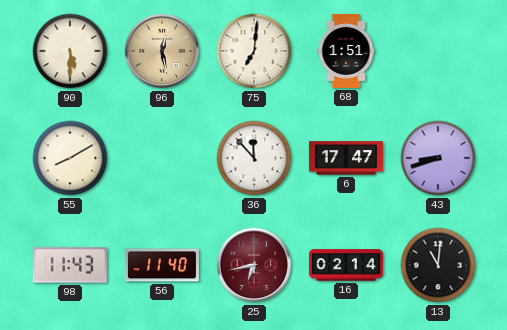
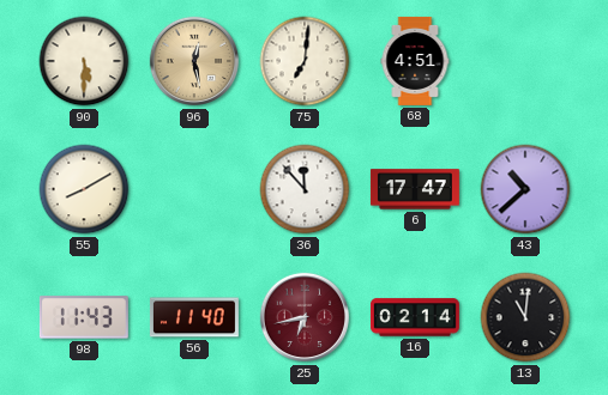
68: 1:51 -> 4:51
43: 8:42 -> 10:38
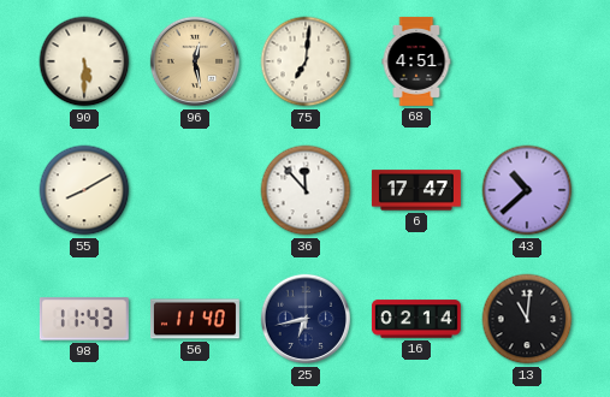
25 dial: burgundy -> navy
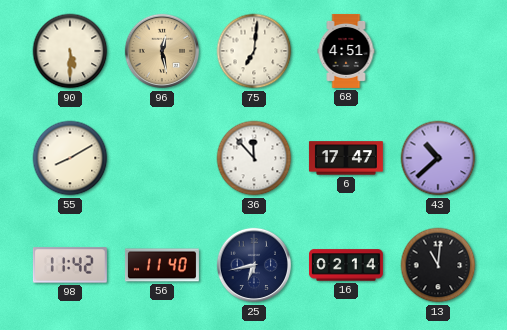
98: 11:43 -> 11:42
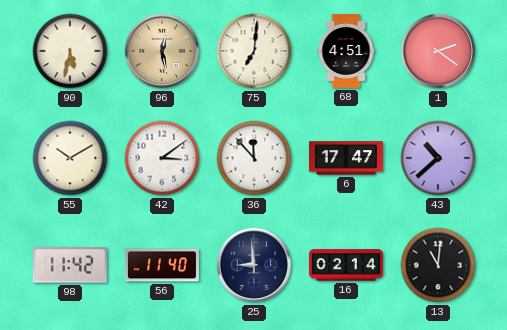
90: 5:30 -> 5:32
1: none -> 2:21
55: 8:10 -> 10:10
42: none -> 3:09
25: 6:43 -> 8:59
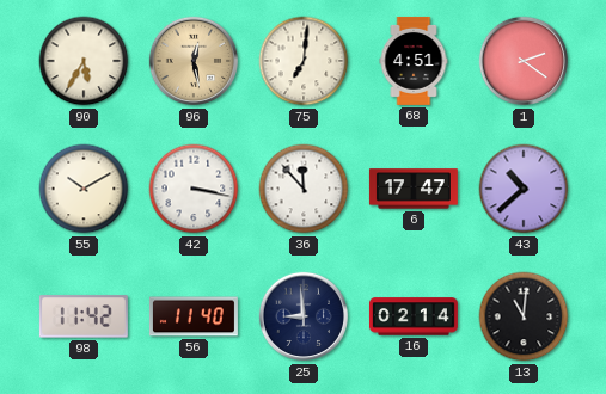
90: 5:32 -> 5:35
42: 3:09 -> 3:17
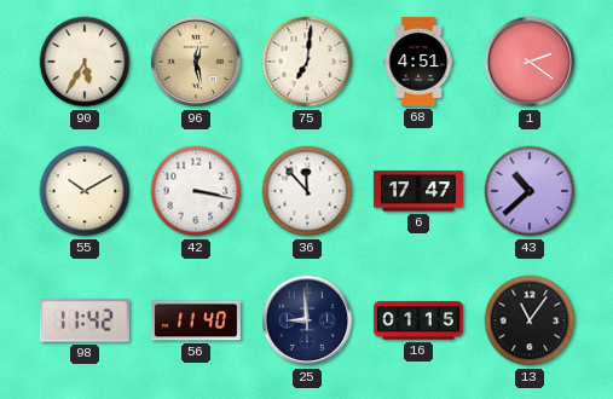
16: 02:14 -> 01:15
13: 11:01 -> 11:06
